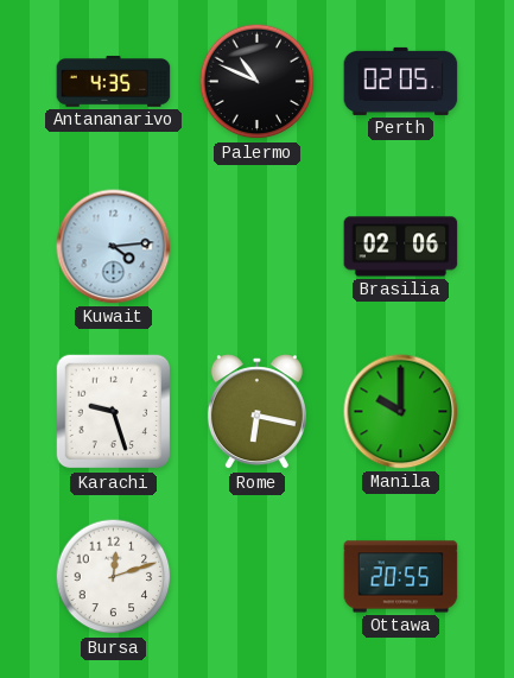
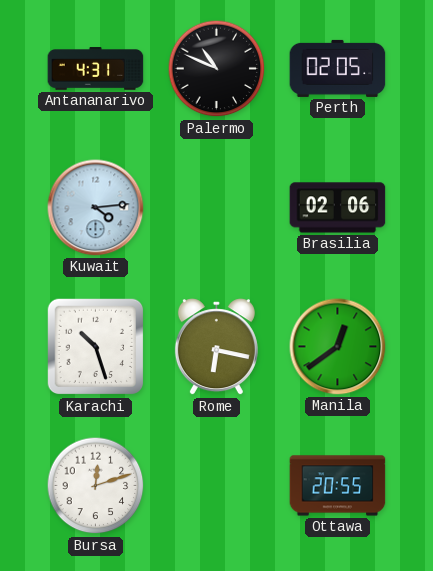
Antananarivo: 4:35 -> 4:31
Karachi: 9:27 -> 10:27
Manila: 10:00 -> 12:39
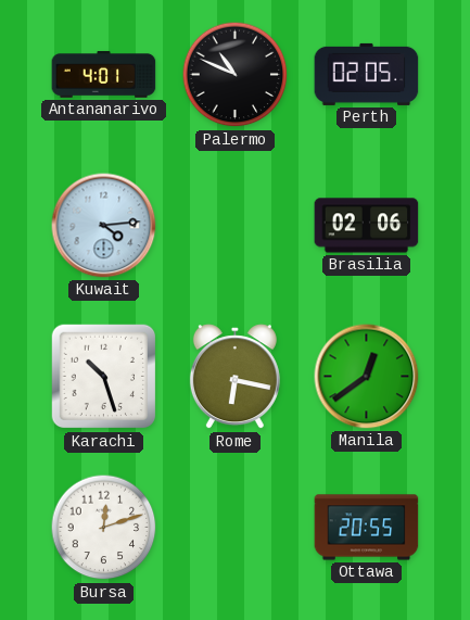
Antananarivo: 4:31 -> 4:01
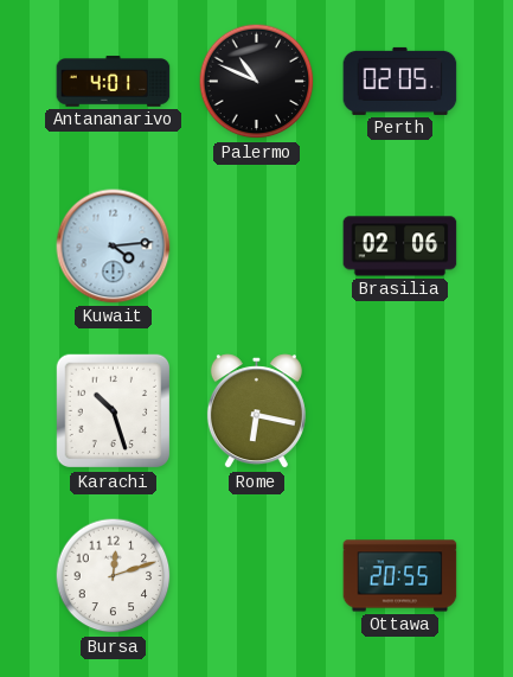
Manila: 12:39 -> none
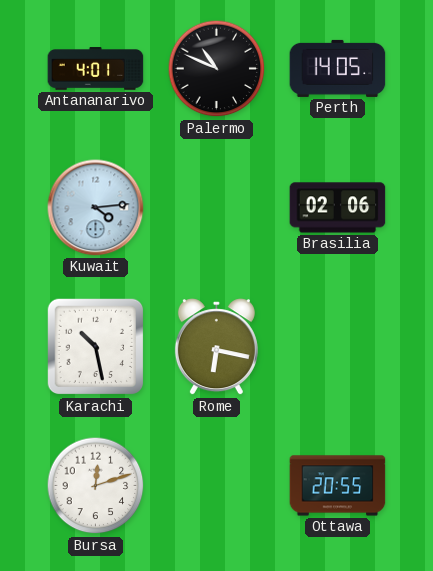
Perth: 02:05 -> 14:05
Karachi: 10:27 -> 10:28
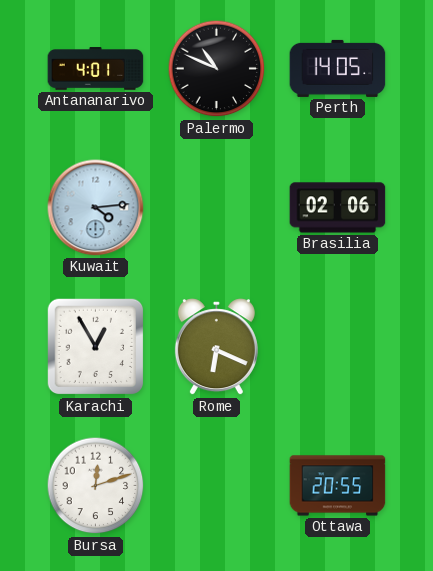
Karachi: 10:28 -> 12:55
Rome: 6:17 -> 6:19
